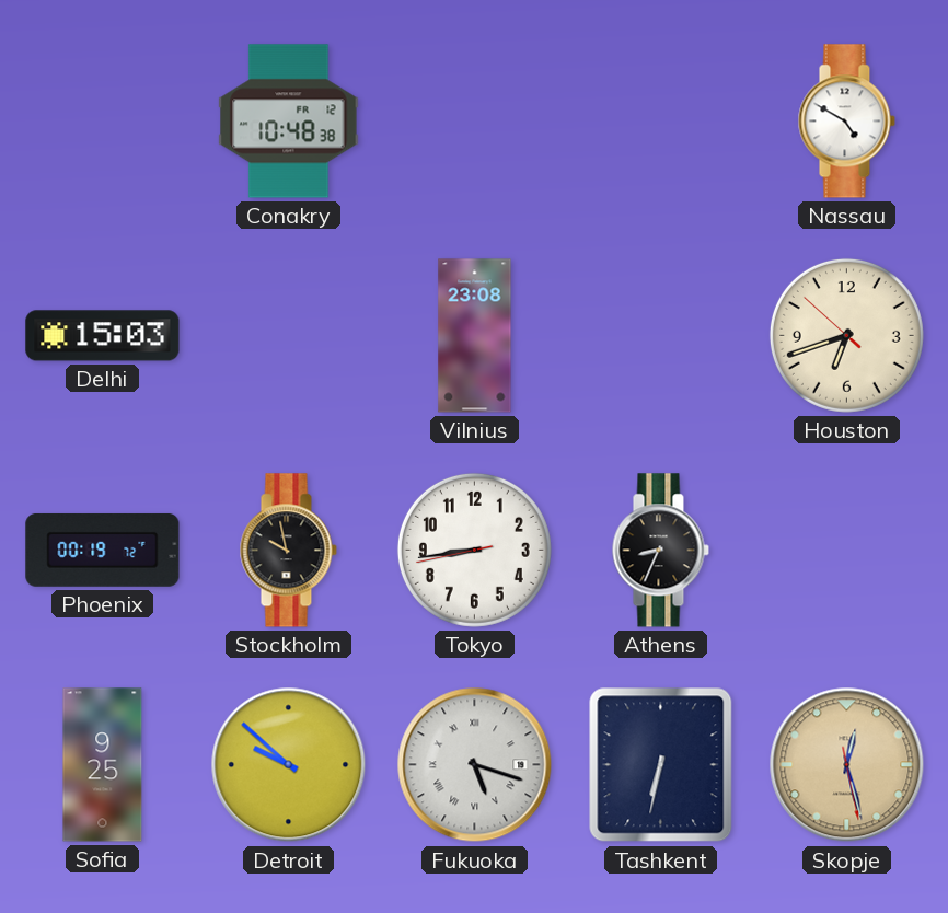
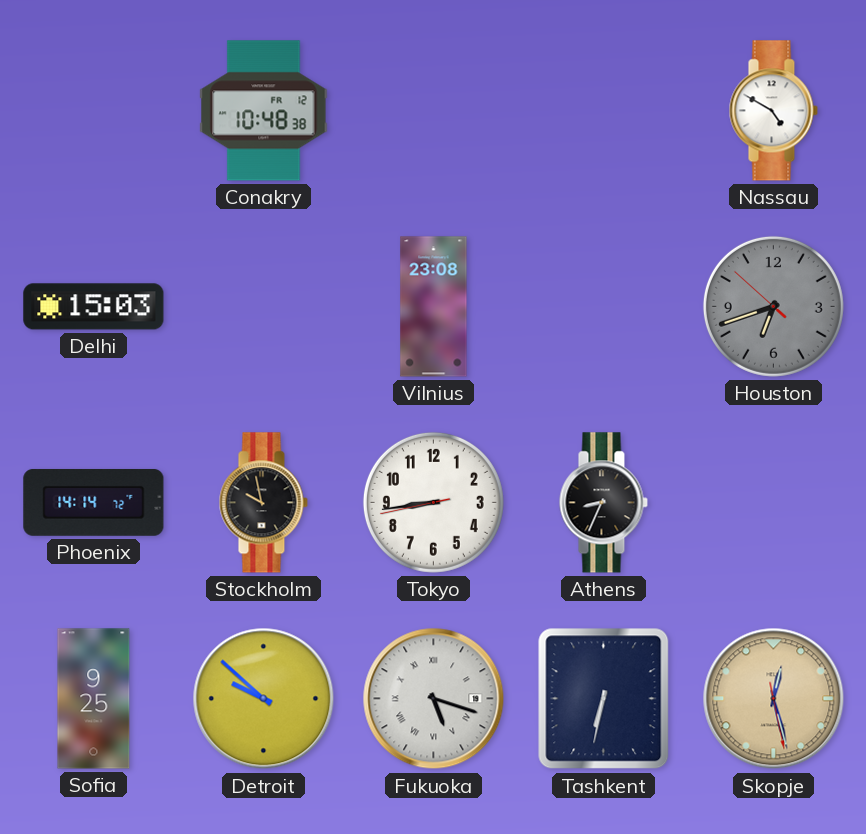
Houston dial: cream -> grey
Phoenix: 00:19 -> 14:14
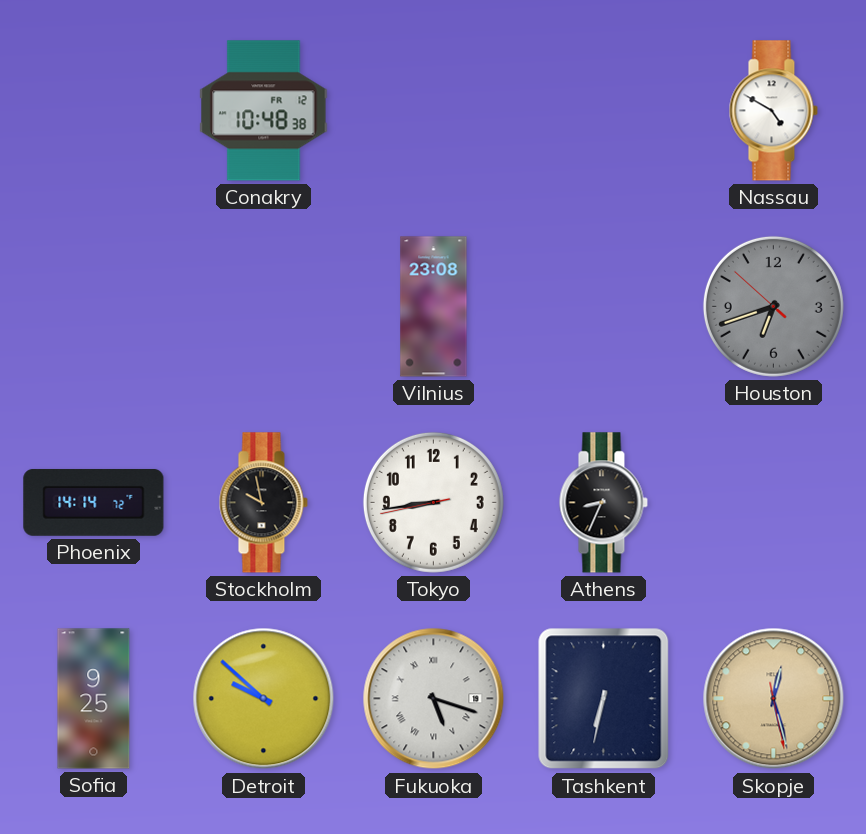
Delhi: 15:03 -> none
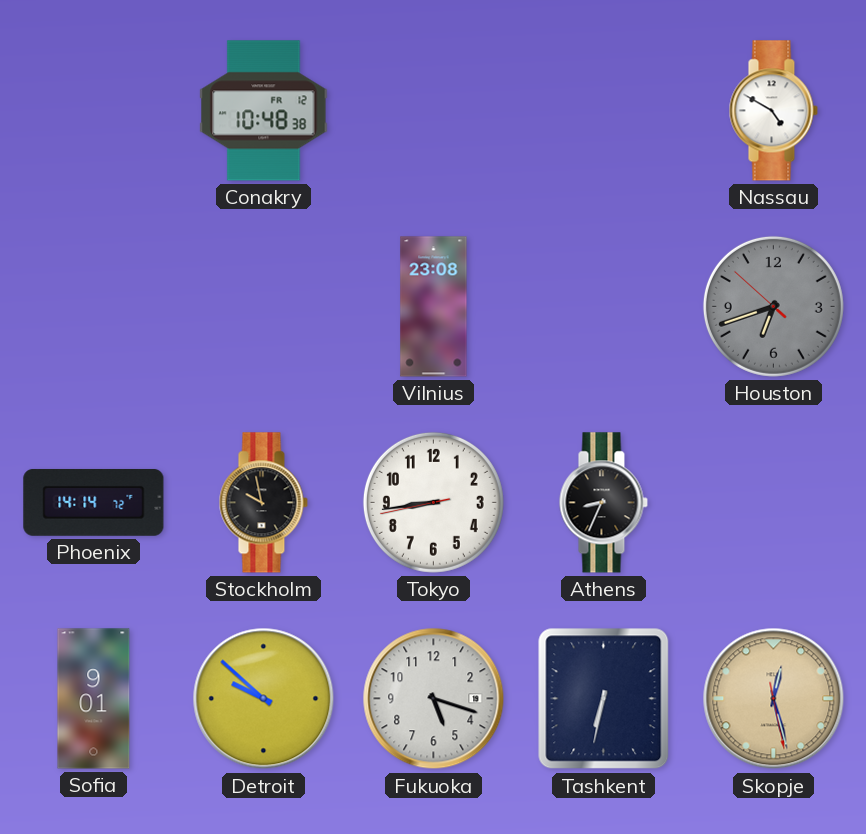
Sofia: 9:25 -> 9:01
Fukuoka numerals: Roman -> Arabic
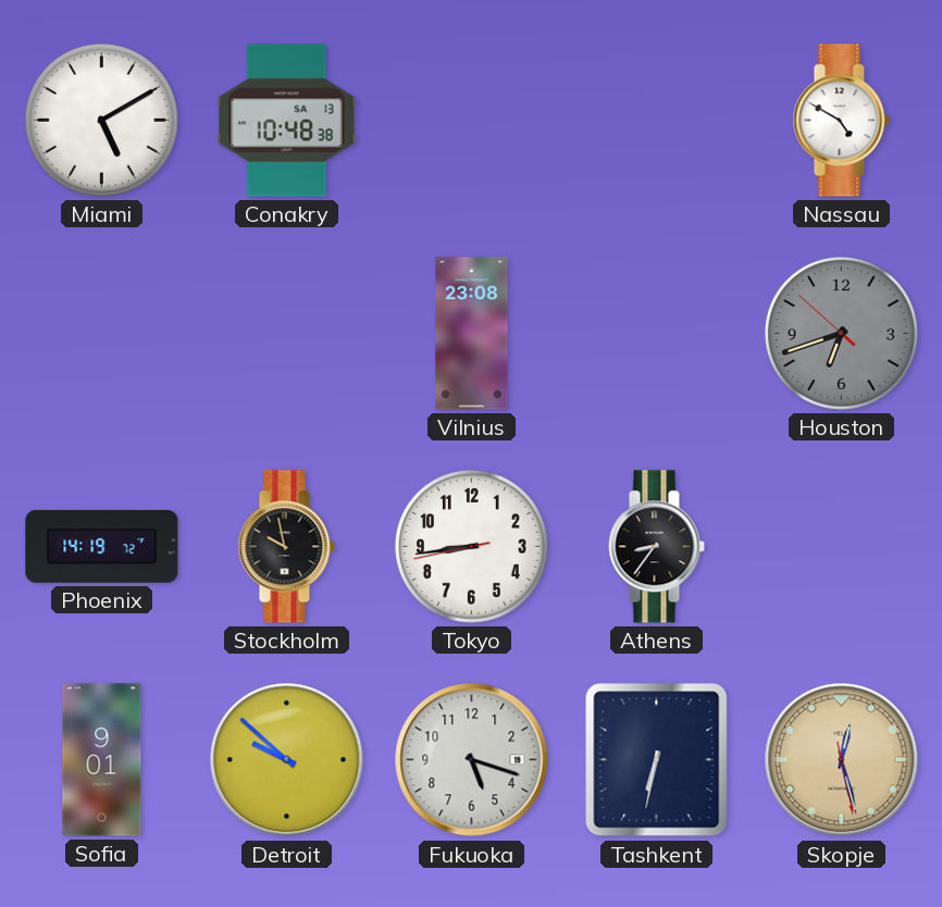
Miami: none -> 5:10
Conakry date: FR 12 -> SA 13
Phoenix: 14:14 -> 14:19
Athens: 8:34 -> 8:36
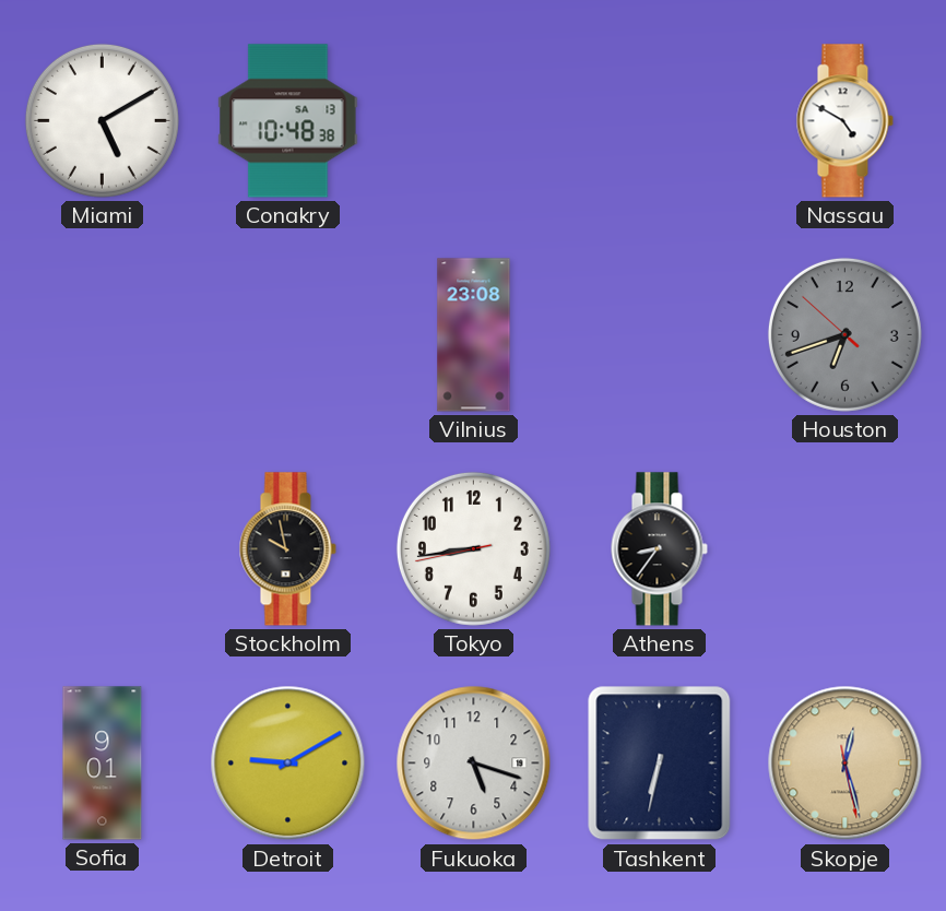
Phoenix: 14:19 -> none
Detroit: 9:52 -> 9:10
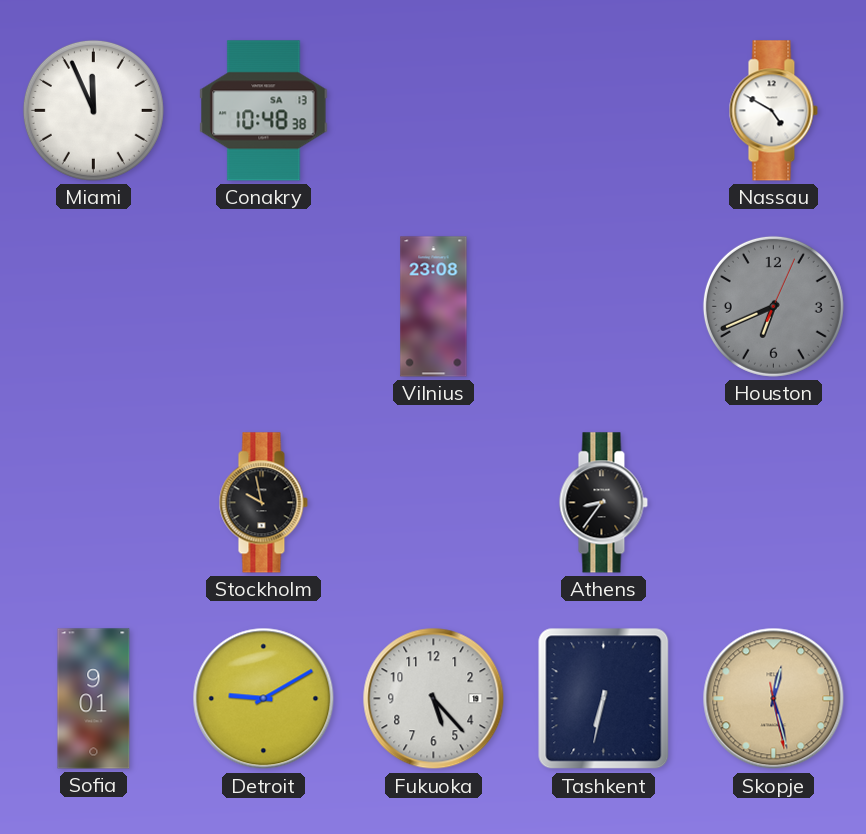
Miami: 5:10 -> 11:56
Houston: 6:41:52 -> 6:41:04
Tokyo: 8:43 -> none
Fukuoka: 5:18 -> 5:23
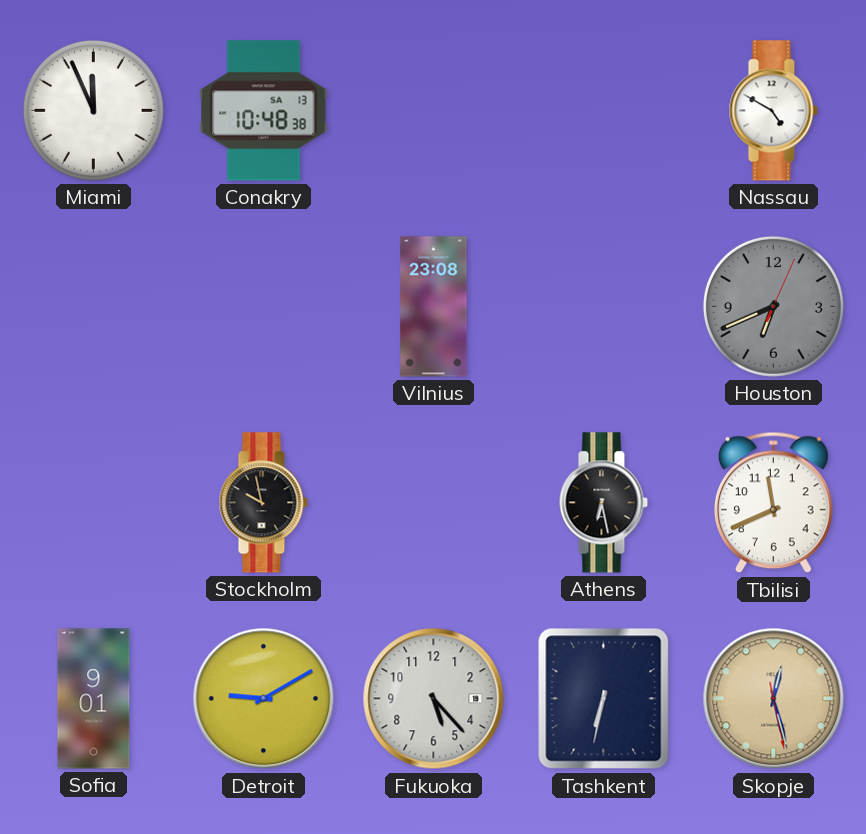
Athens: 8:36 -> 6:28
Tbilisi: none -> 11:41
